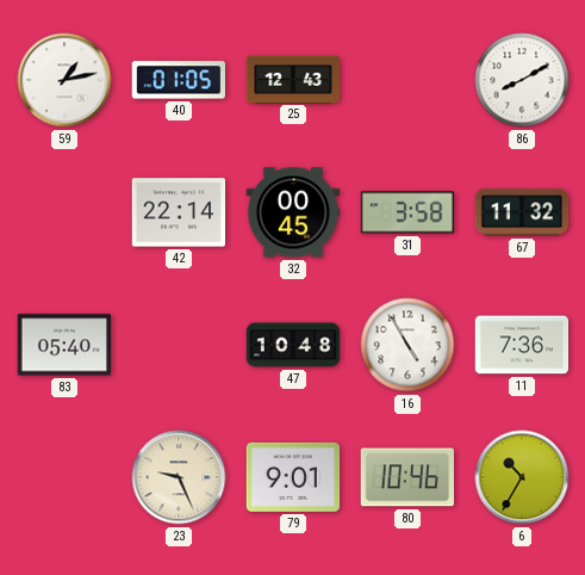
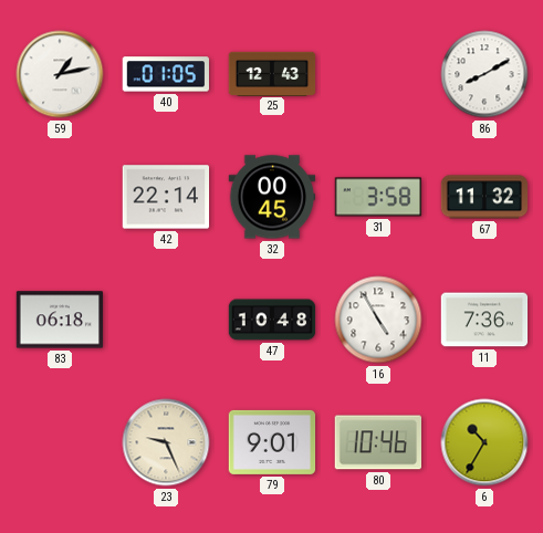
83: 05:40 -> 06:18
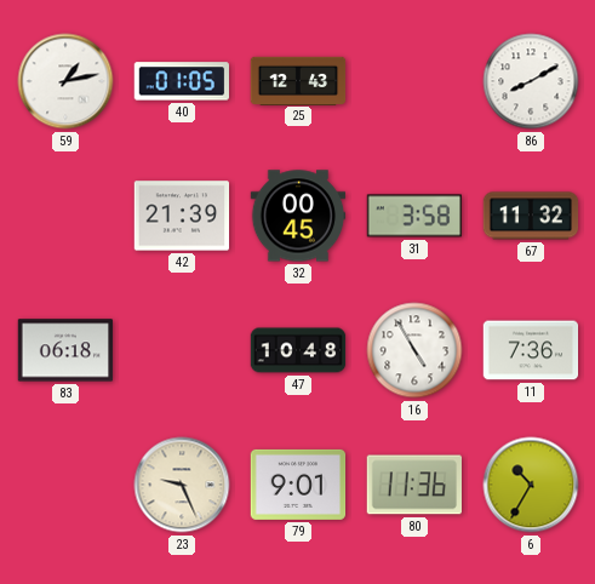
42: 22:14 -> 21:39
80: 10:46 -> 11:36
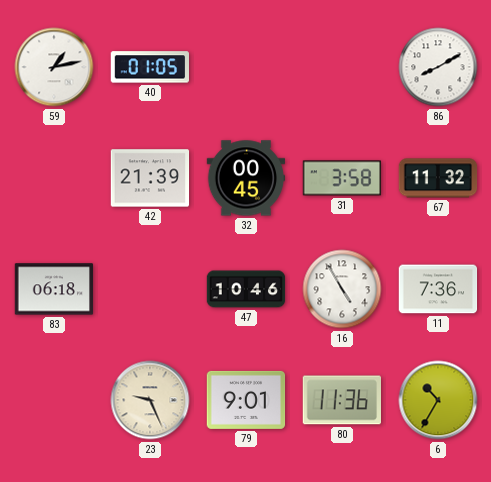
25: 12:43 -> none
47: 10:48 -> 10:46
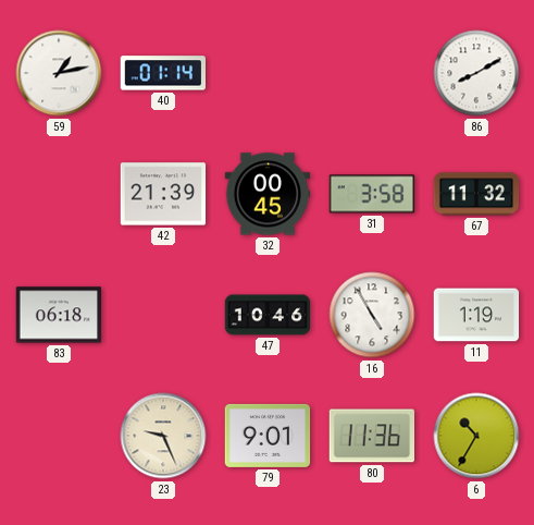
40: 01:05 -> 01:14
11: 7:36 -> 1:19
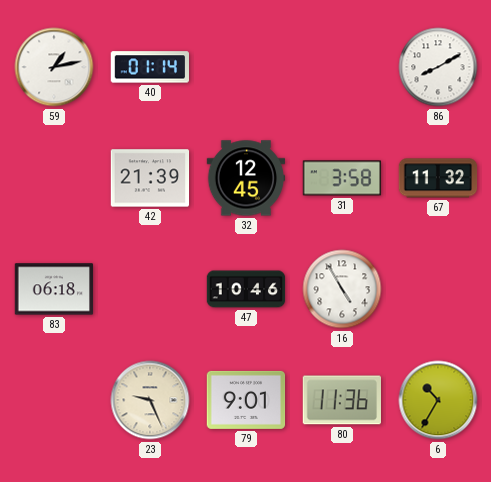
32: 00:45 -> 12:45
11: 1:19 -> none
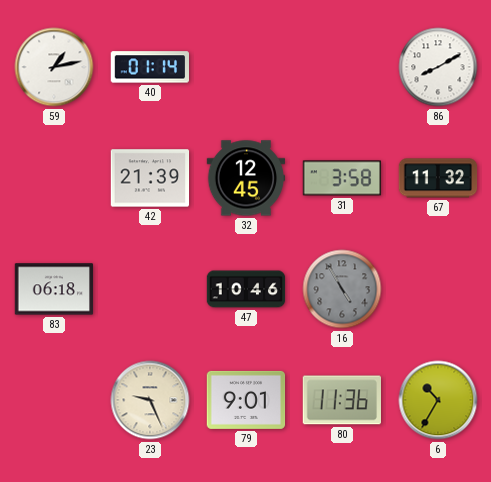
16 dial: white -> grey
